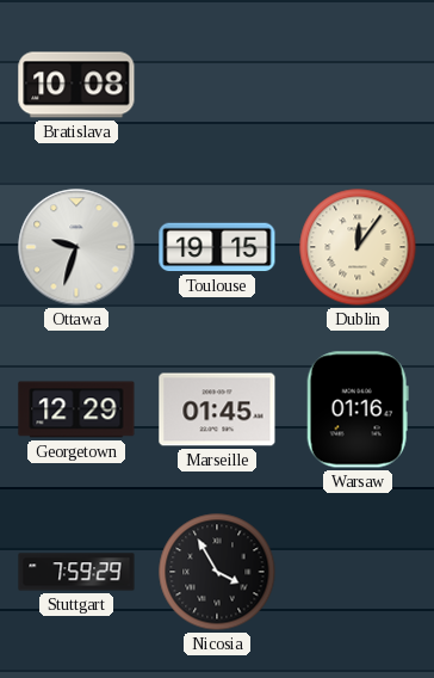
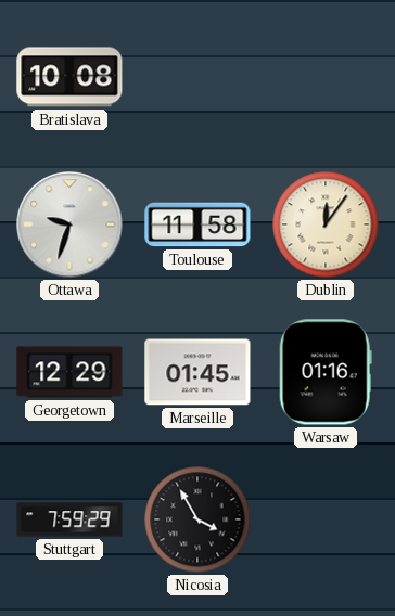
Toulouse: 19:15 -> 11:58
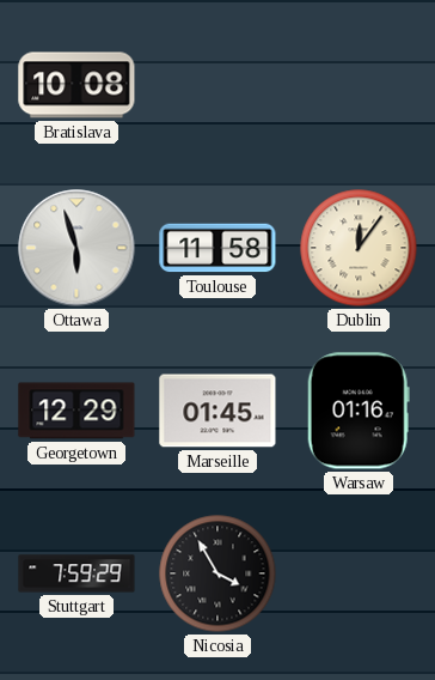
Ottawa: 9:33 -> 5:57
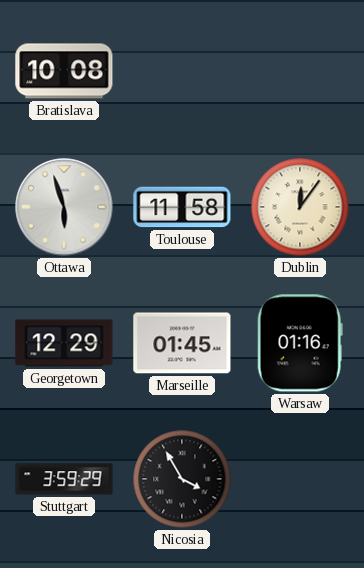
Stuttgart: 7:59 -> 3:59
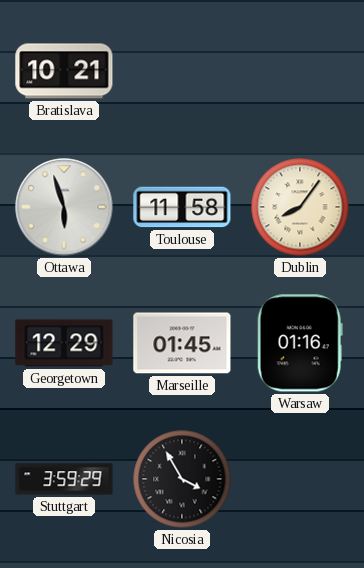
Bratislava: 10:08 -> 10:21
Dublin: 12:06 -> 8:06
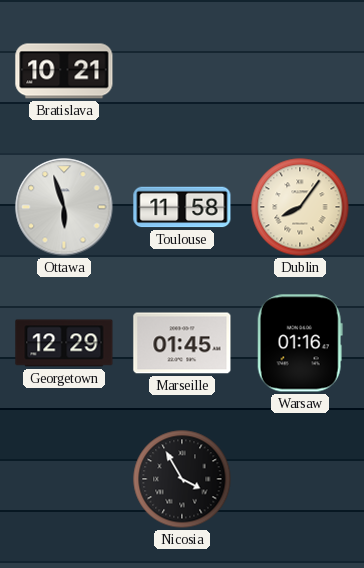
Stuttgart: 3:59 -> none
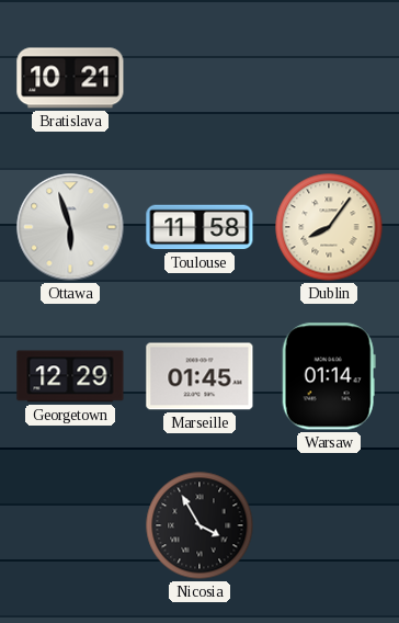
Warsaw: 01:16 -> 01:14
